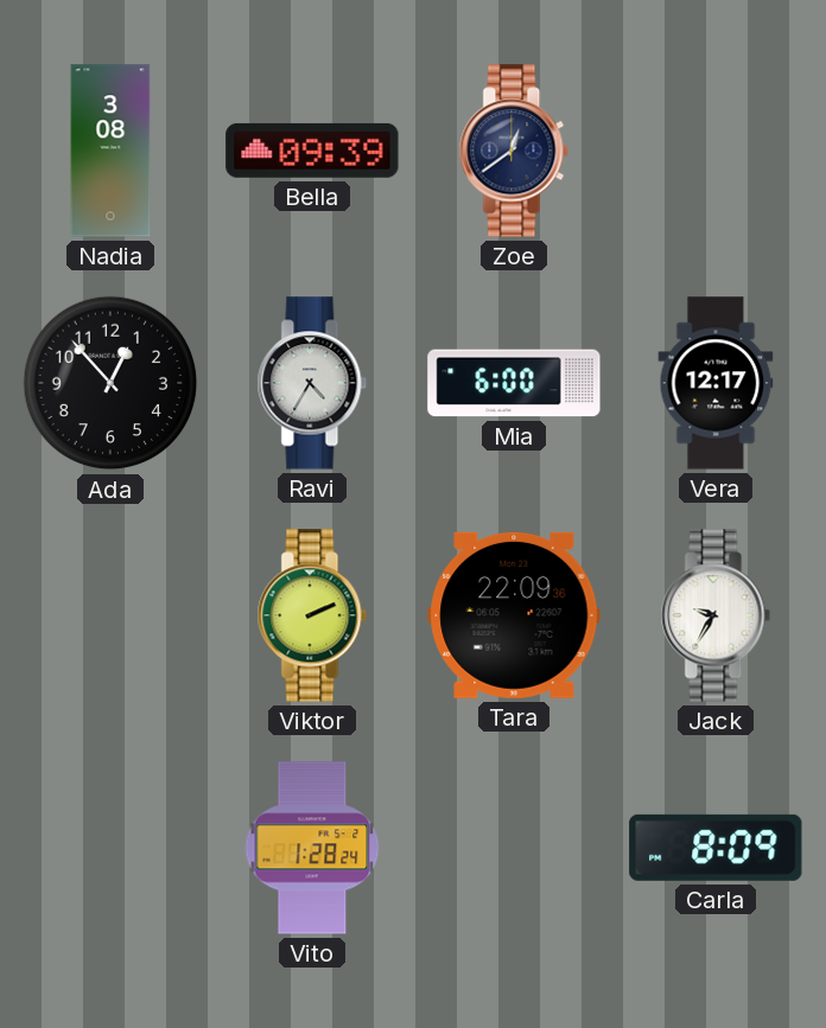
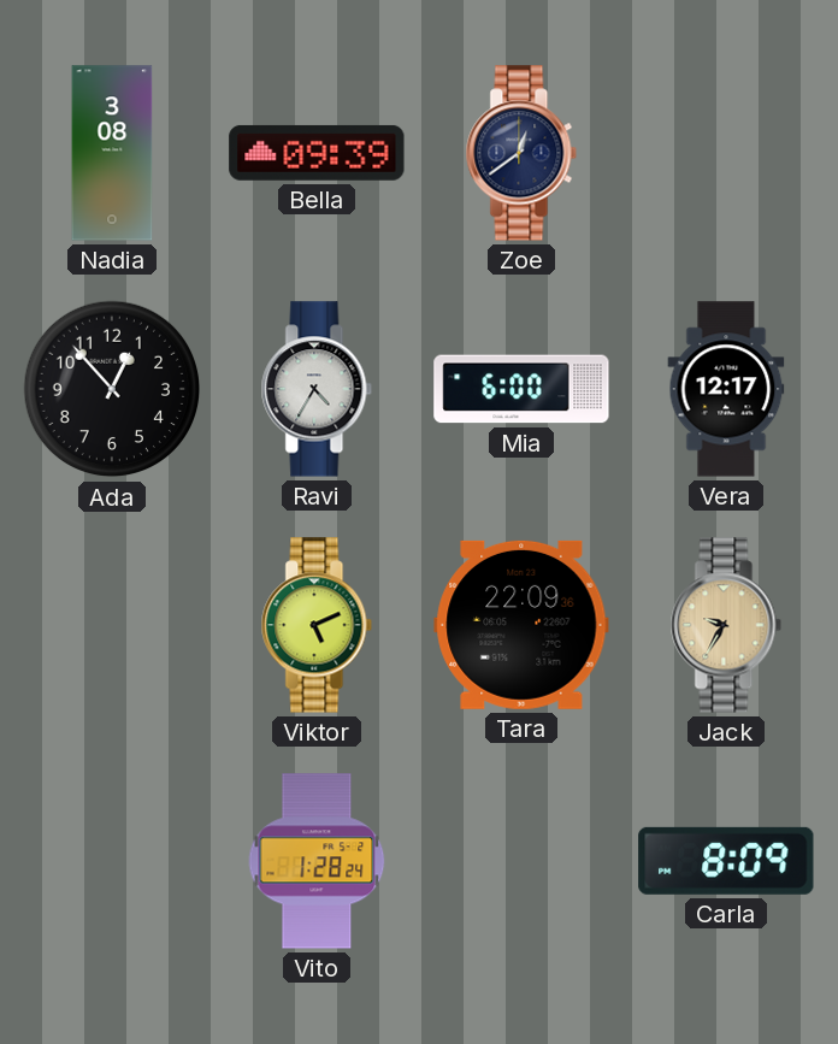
Viktor: 2:11 -> 5:11
Jack dial: white -> champagne
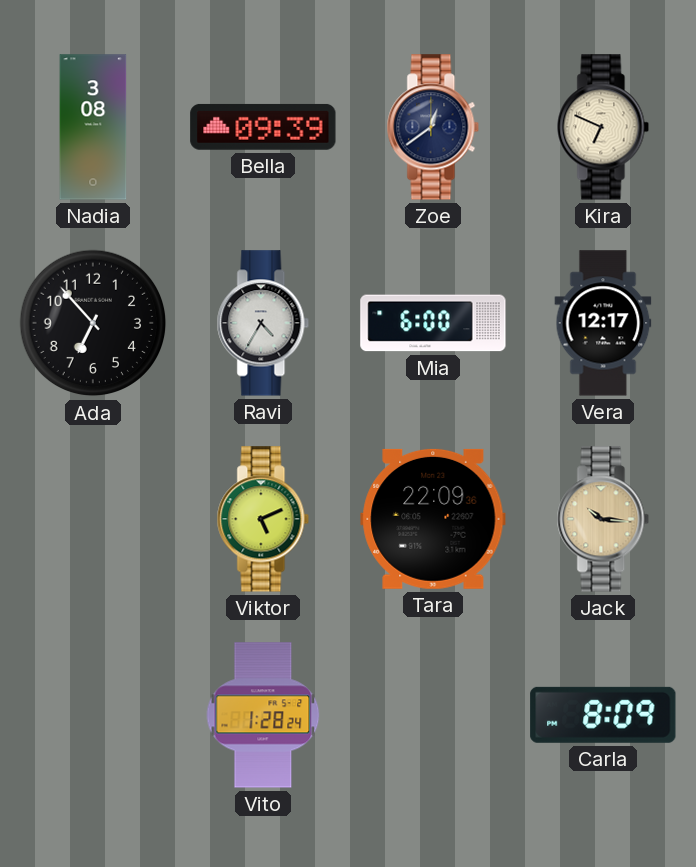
Kira: none -> 6:49
Ada: 12:53 -> 6:53
Jack: 9:35 -> 10:16
